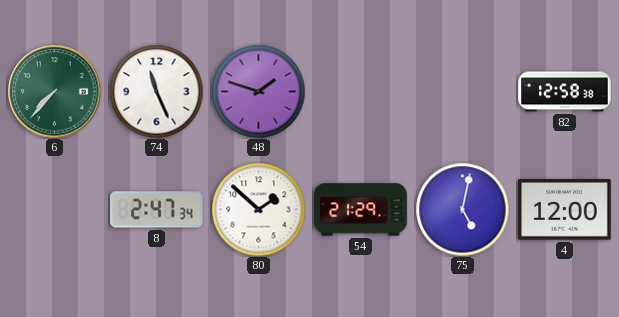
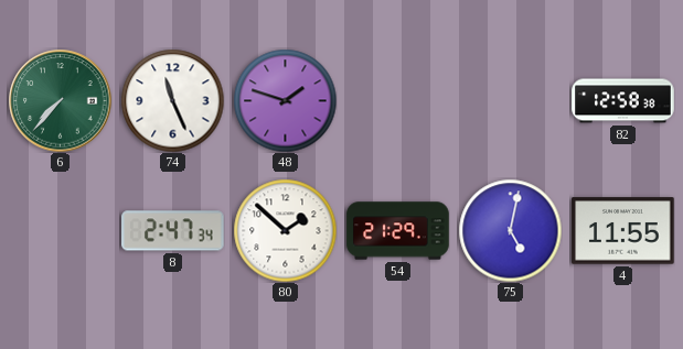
4: 12:00 -> 11:55
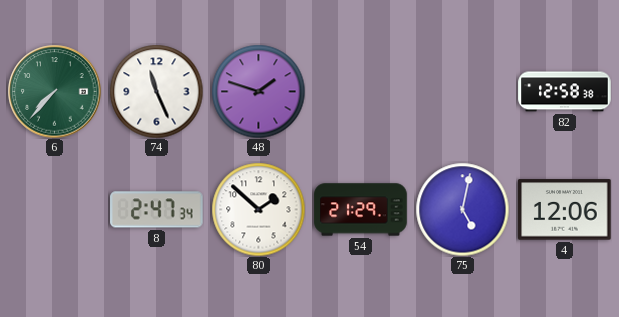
4: 11:55 -> 12:06
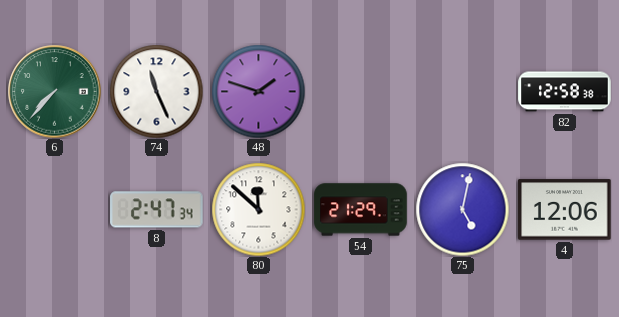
80: 1:52 -> 11:52
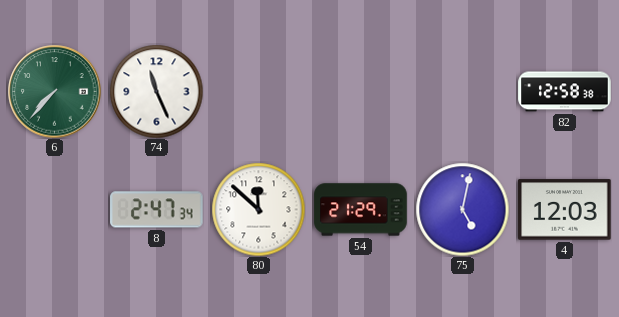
48: 1:48 -> none
4: 12:06 -> 12:03
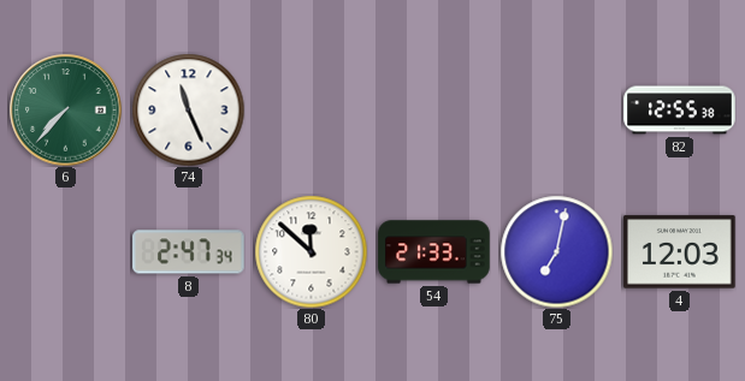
82: 12:58 -> 12:55
54: 21:29 -> 21:33
75: 5:02 -> 7:02
